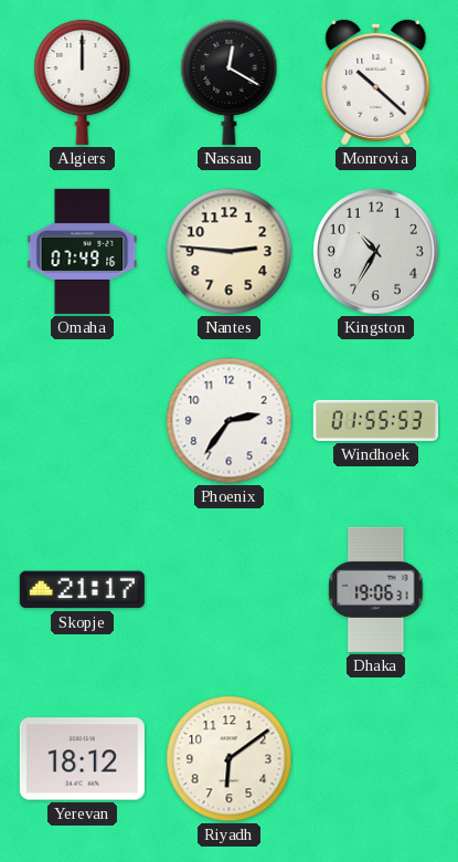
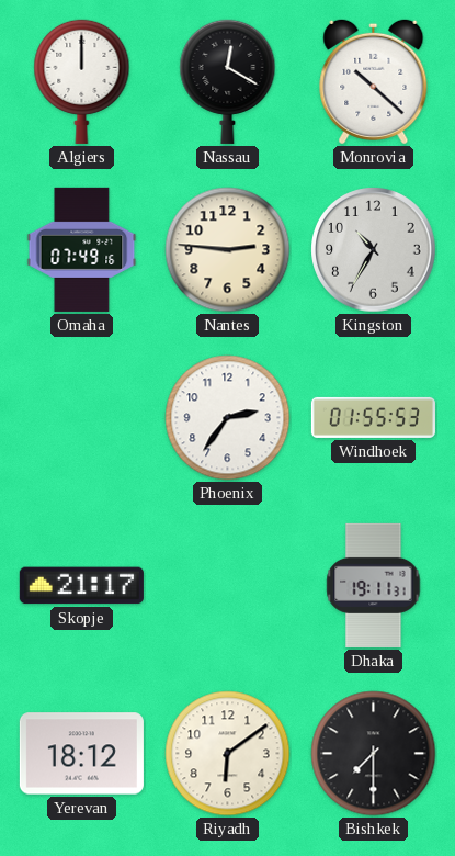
Dhaka: 19:06 -> 19:11
Bishkek: none -> 7:30
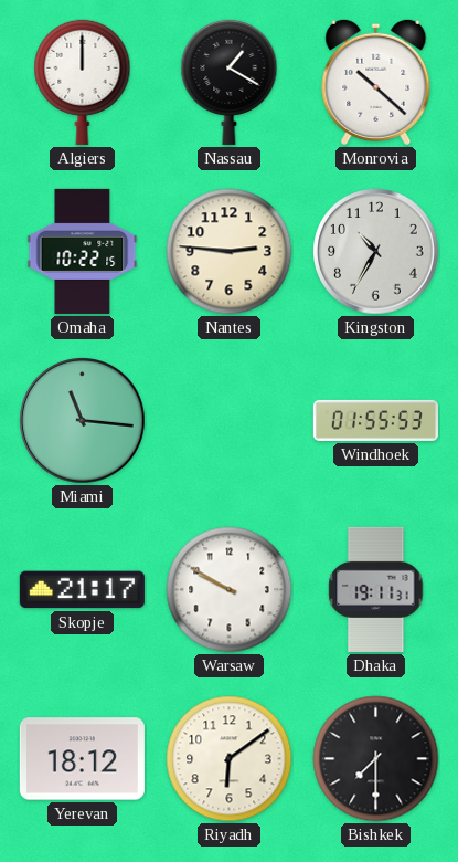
Nassau: 12:20 -> 1:20
Omaha: 07:49 -> 10:22
Miami: none -> 11:16
Phoenix: 2:36 -> none
Warsaw: none -> 9:50
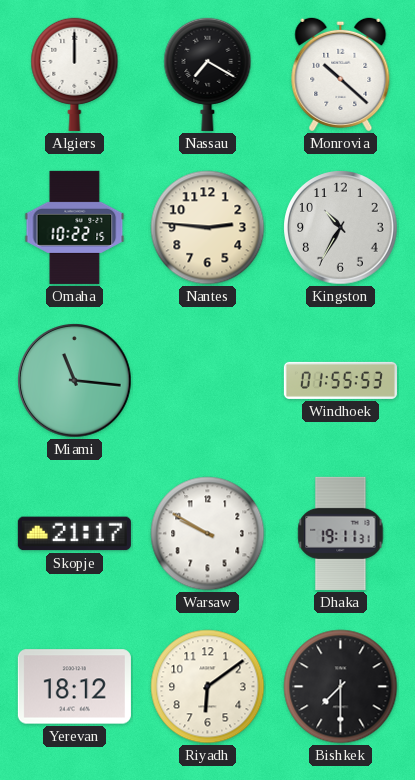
Nassau: 1:20 -> 7:20
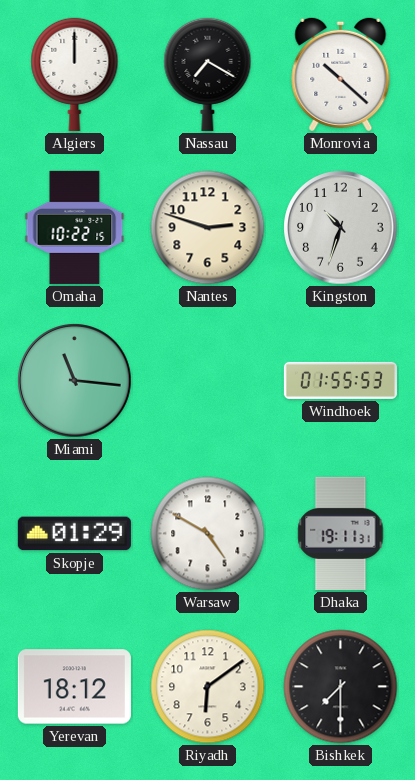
Nantes: 2:46 -> 2:48
Kingston: 10:35 -> 10:33
Skopje: 21:17 -> 01:29
Warsaw: 9:50 -> 4:50
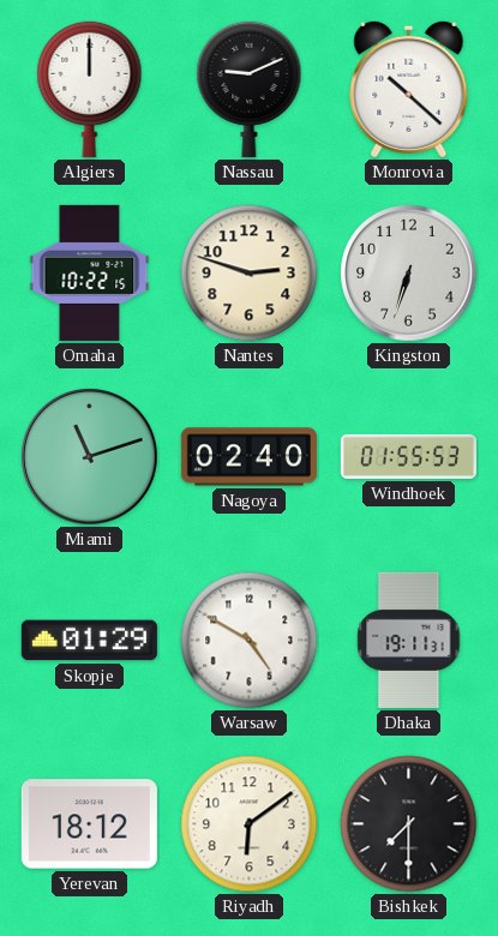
Nassau: 7:20 -> 9:11
Kingston: 10:33 -> 6:33
Miami: 11:16 -> 11:12
Nagoya: none -> 02:40
